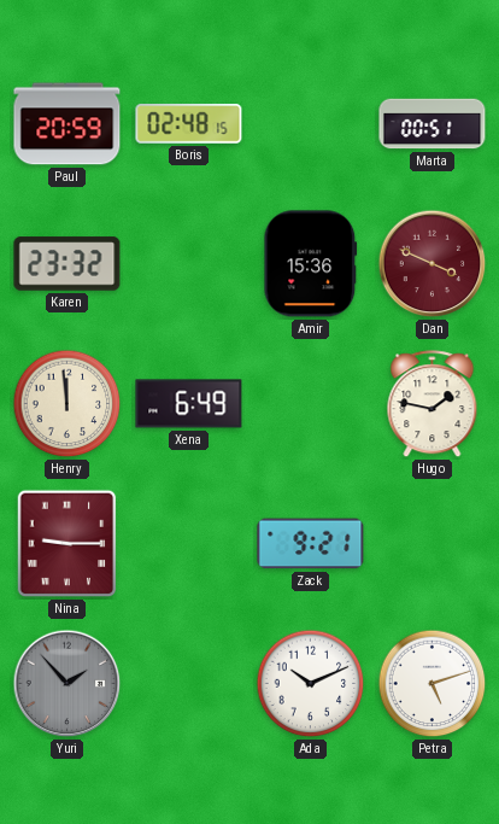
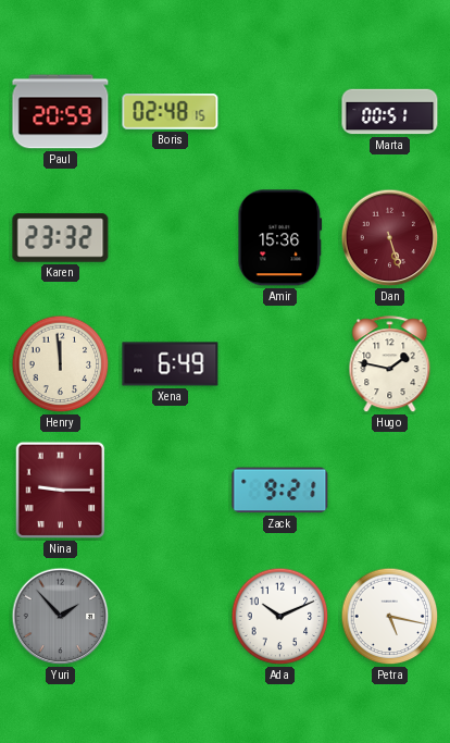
Dan: 3:49 -> 5:27
Petra: 5:12 -> 5:17
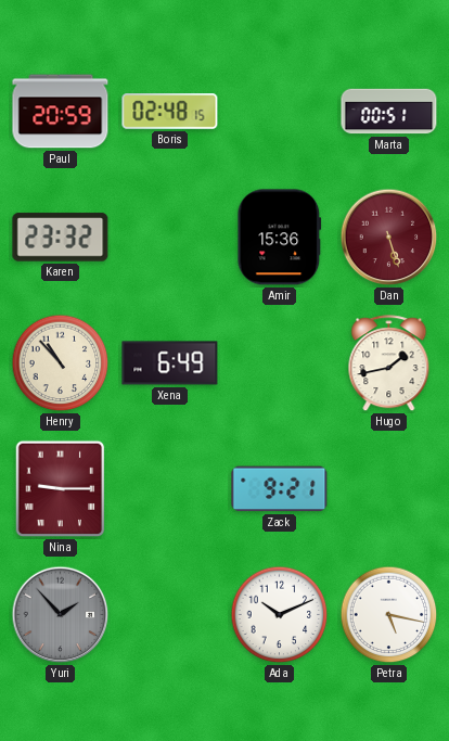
Henry: 11:59 -> 10:53
Hugo: 1:47 -> 1:43
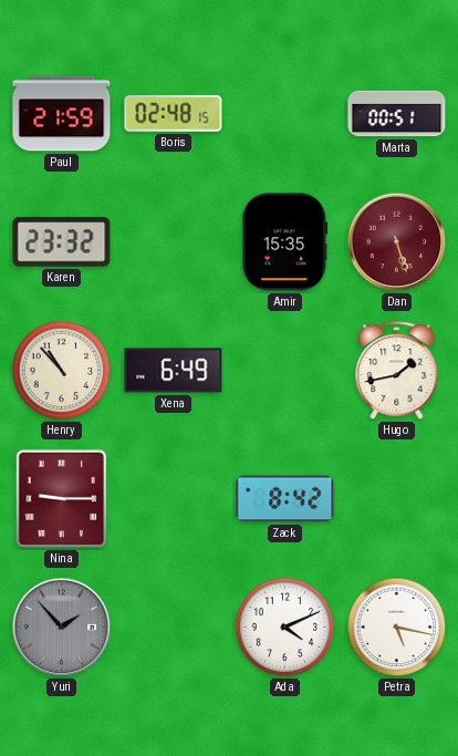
Paul: 20:59 -> 21:59
Amir: 15:36 -> 15:35
Zack: 9:21 -> 8:42
Ada: 10:11 -> 4:11
